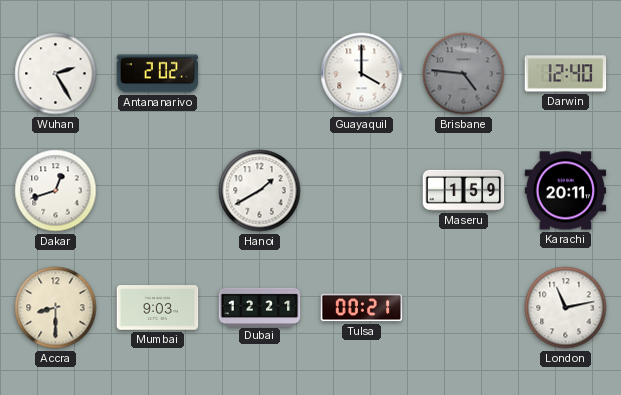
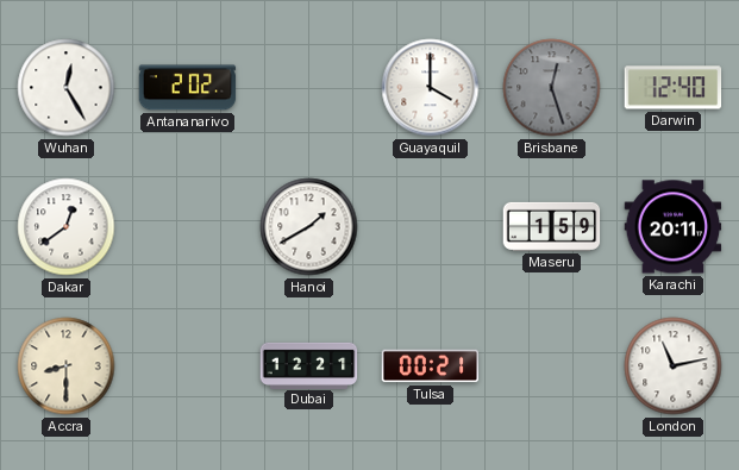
Wuhan: 2:25 -> 12:25
Brisbane: 4:46 -> 12:27
Dakar: 12:42 -> 12:39
Mumbai: 9:03 -> none
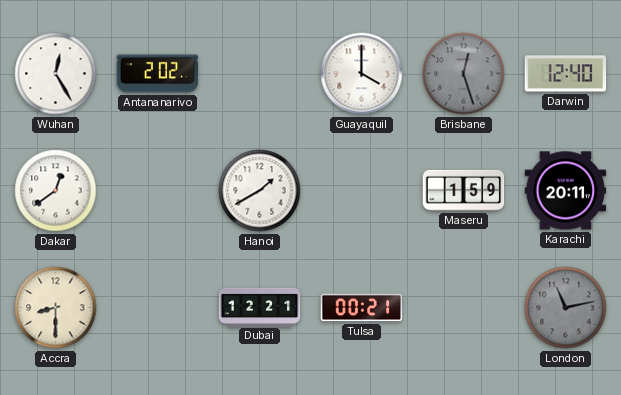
London dial: white -> grey
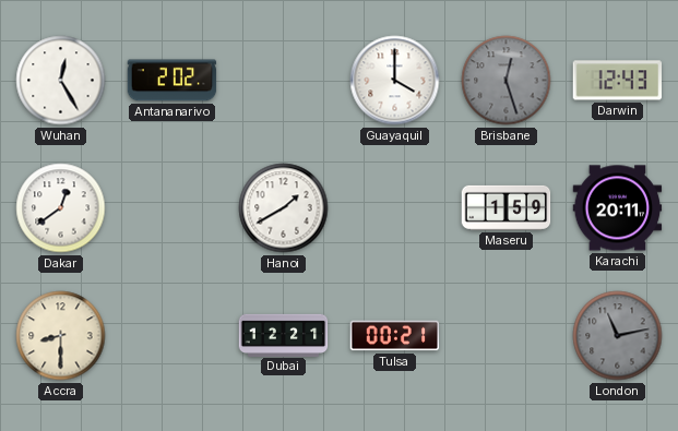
Darwin: 12:40 -> 12:43
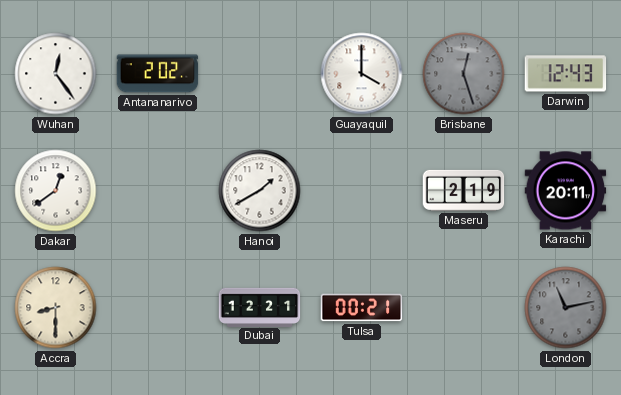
Wuhan: 12:25 -> 12:24
Maseru: 1:59 -> 2:19
